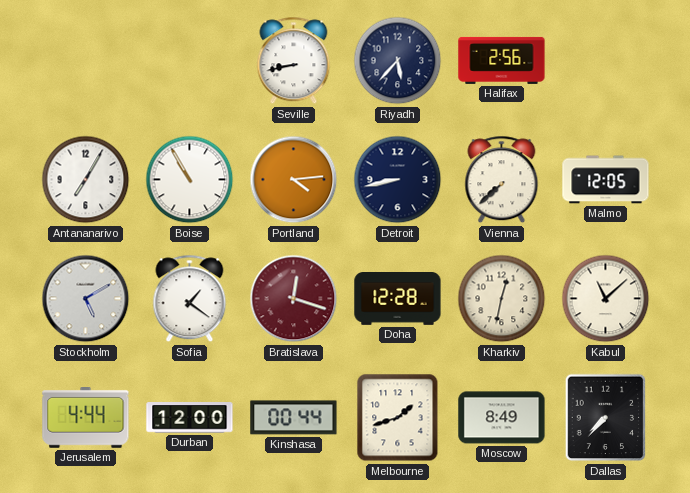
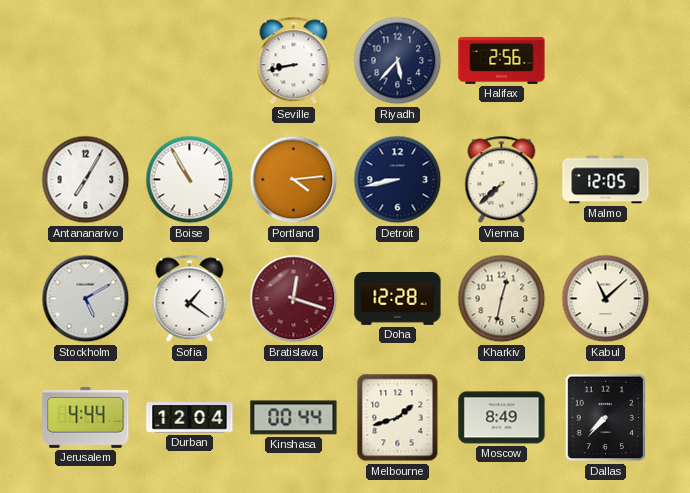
Durban: 12:00 -> 12:04
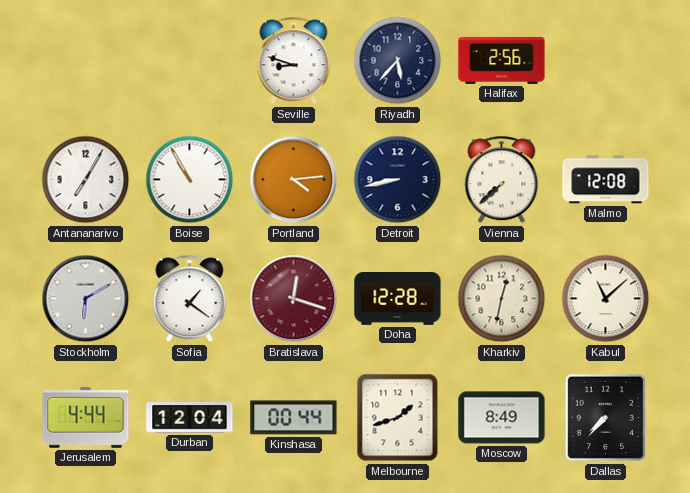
Seville: 8:43 -> 8:48
Malmo: 12:05 -> 12:08
Stockholm: 5:10 -> 6:10
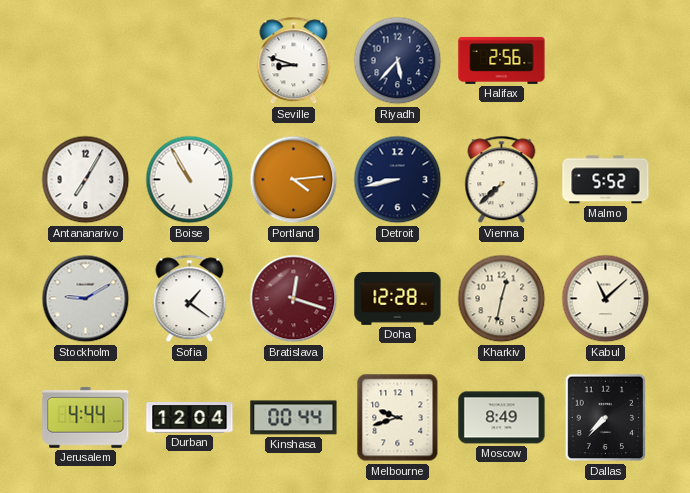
Malmo: 12:08 -> 5:52
Stockholm: 6:10 -> 9:10
Melbourne: 1:42 -> 9:42
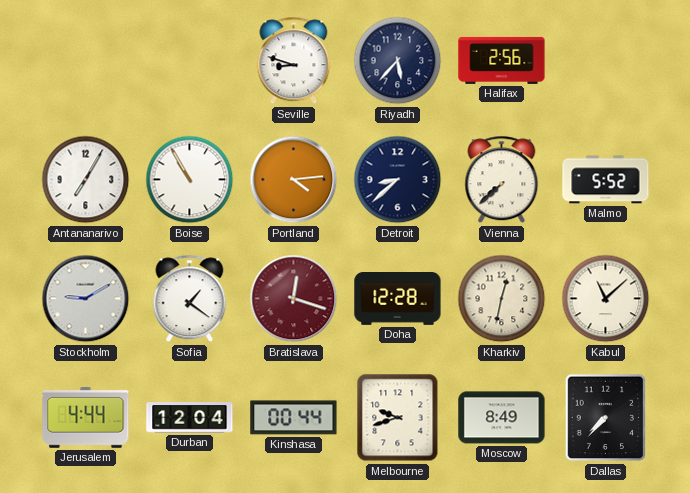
Detroit: 8:43 -> 8:38
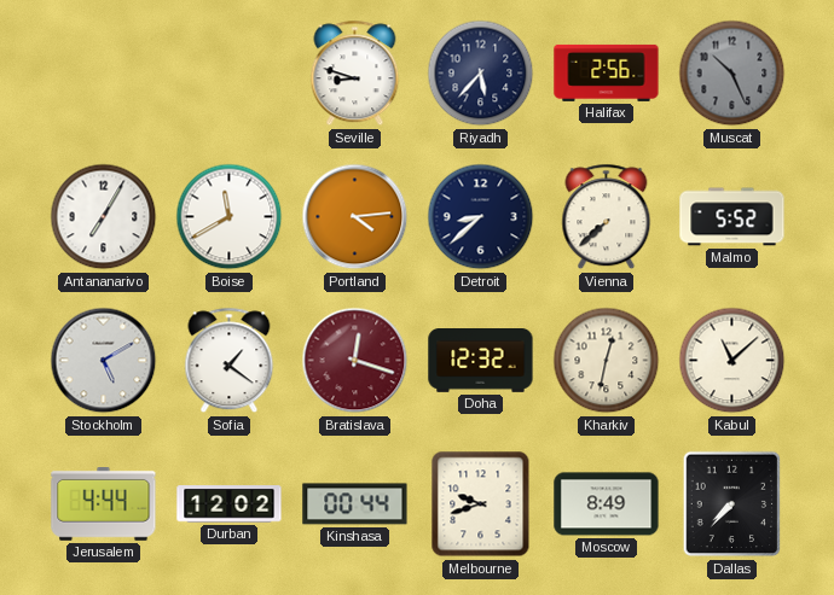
Muscat: none -> 10:26
Boise: 10:55 -> 11:40
Stockholm: 9:10 -> 5:10
Doha: 12:28 -> 12:32
Durban: 12:04 -> 12:02
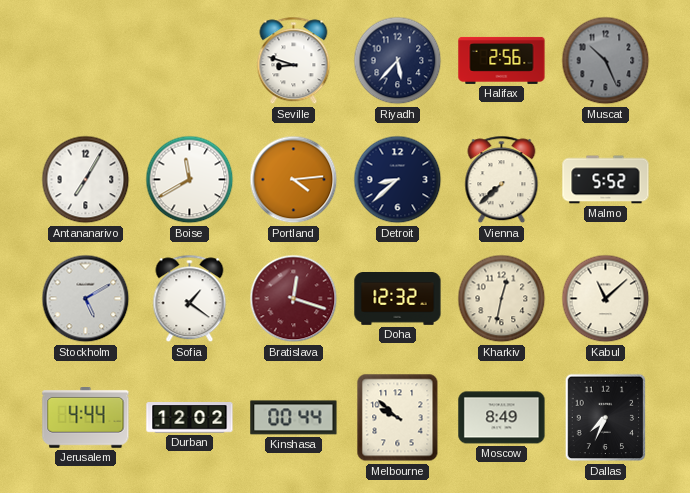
Melbourne: 9:42 -> 9:52
Dallas: 7:37 -> 7:34
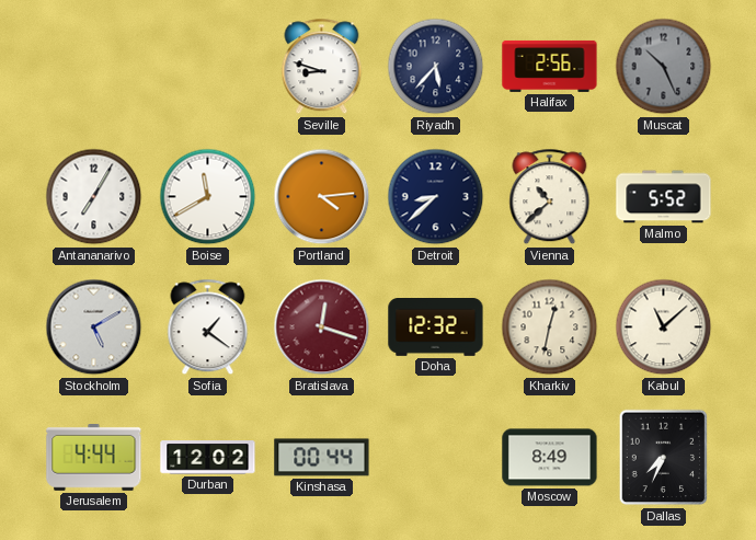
Vienna: 7:38 -> 10:38
Melbourne: 9:52 -> none
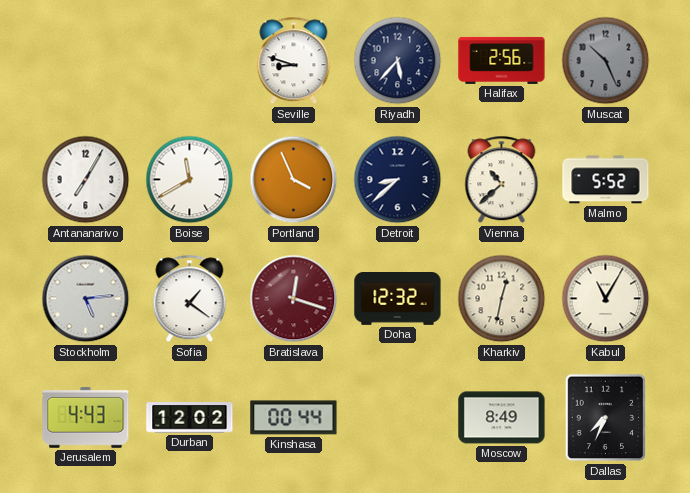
Portland: 4:14 -> 3:56
Stockholm: 5:10 -> 5:14
Kabul: 11:08 -> 11:05
Jerusalem: 4:44 -> 4:43
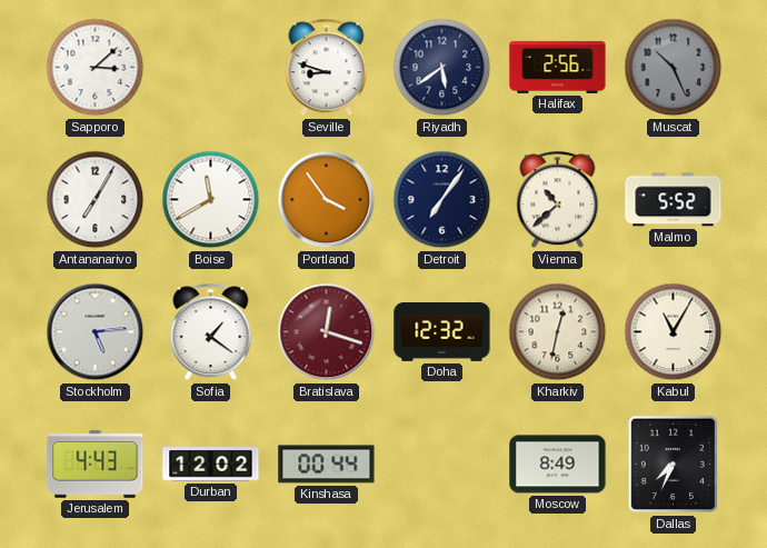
Sapporo: none -> 3:08
Riyadh: 5:37 -> 5:39
Portland: 3:56 -> 3:54
Detroit: 8:38 -> 7:06
